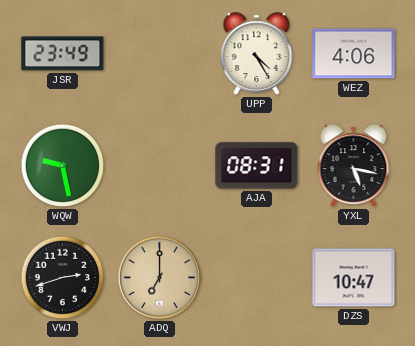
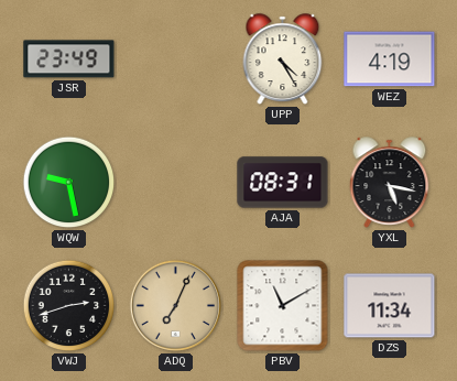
WEZ: 4:06 -> 4:19
ADQ: 7:00 -> 7:04
PBV: none -> 11:10
DZS: 10:47 -> 11:34
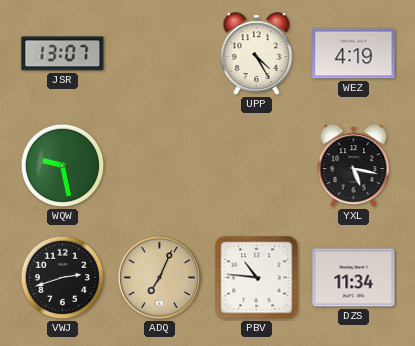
JSR: 23:49 -> 13:07
AJA: 08:31 -> none
PBV: 11:10 -> 10:46
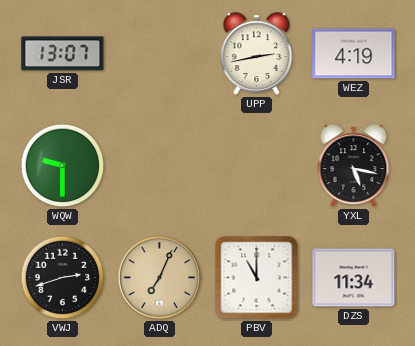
UPP: 4:25 -> 2:43
WQW: 9:28 -> 9:30
PBV: 10:46 -> 11:00
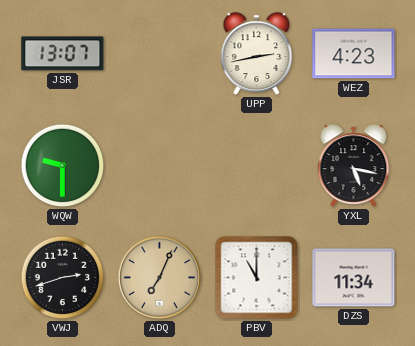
WEZ: 4:19 -> 4:23
